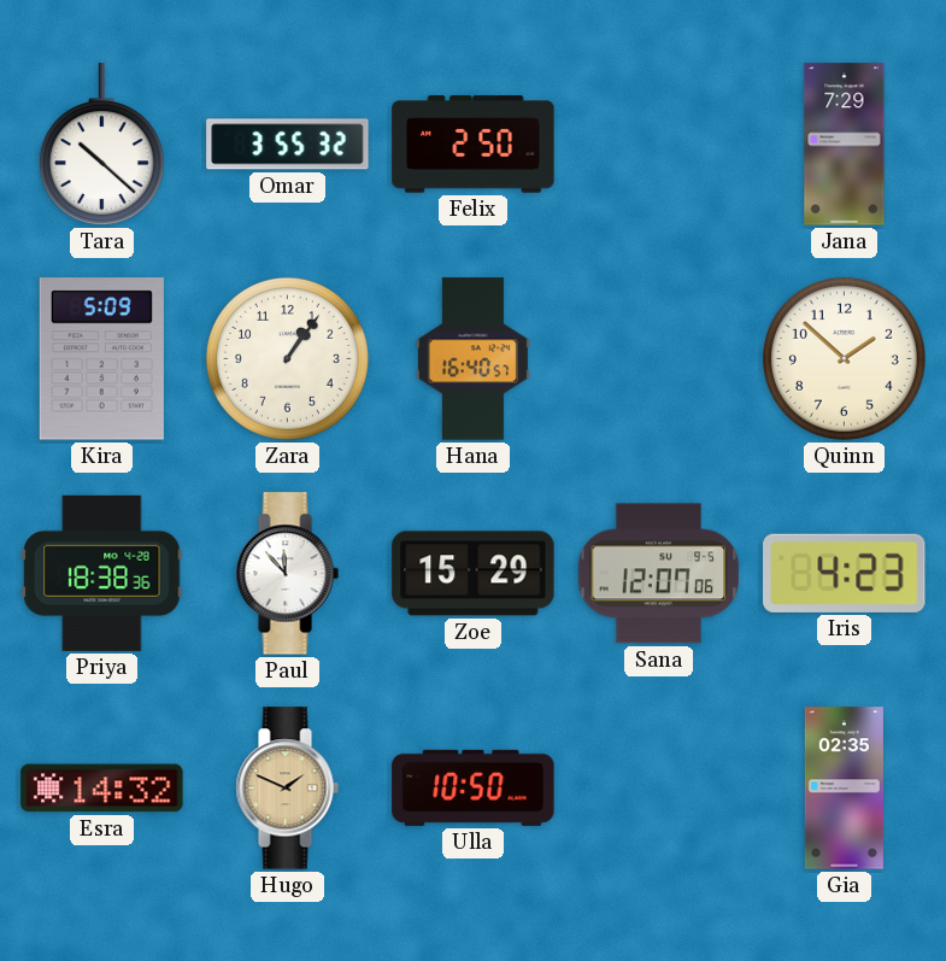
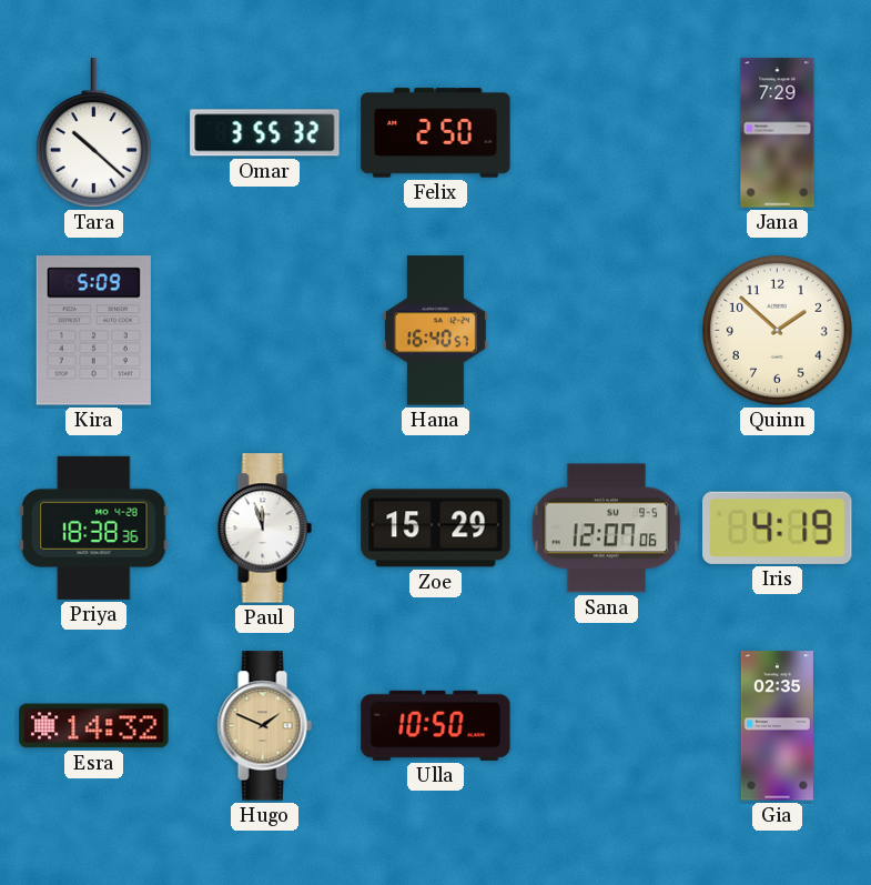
Zara: 1:06 -> none
Paul: 11:53 -> 11:57
Iris: 4:23 -> 4:19
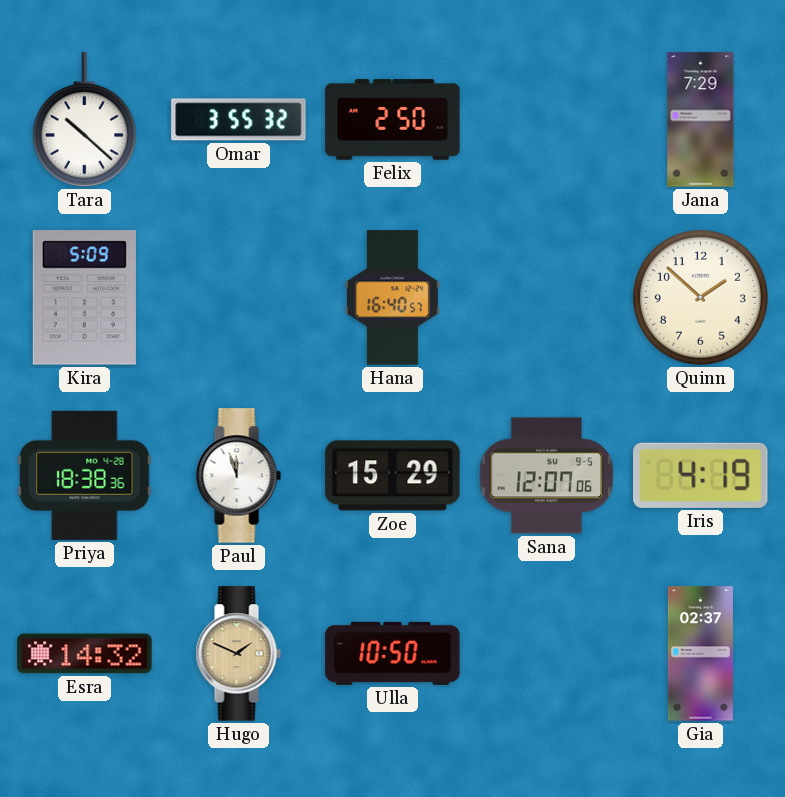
Gia: 02:35 -> 02:37
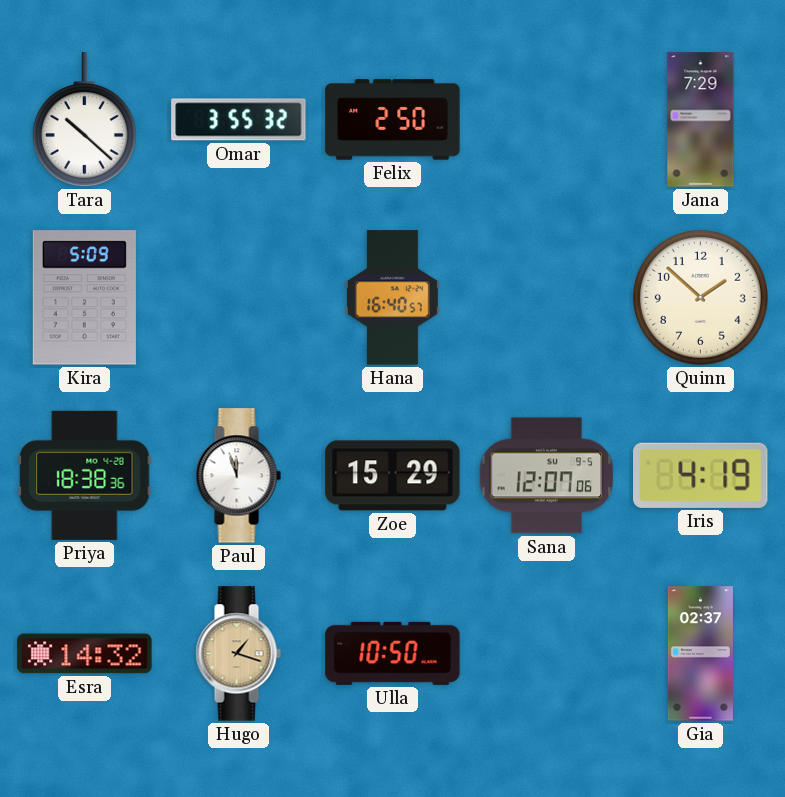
Hugo: 1:49 -> 1:18
